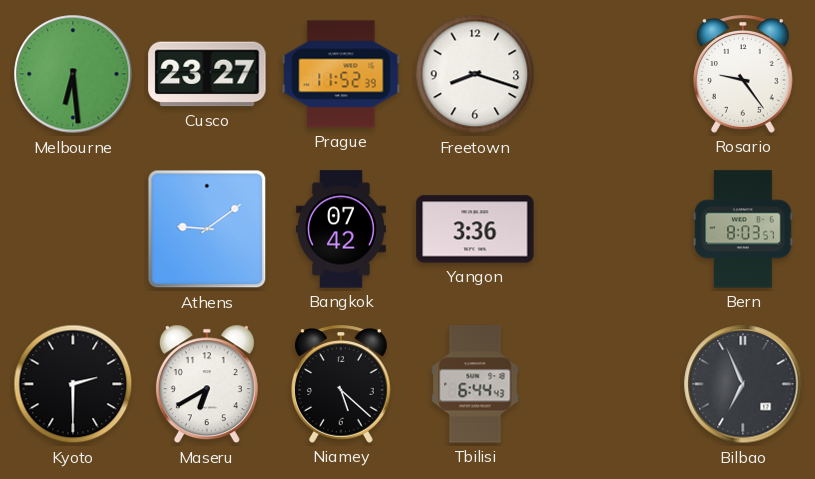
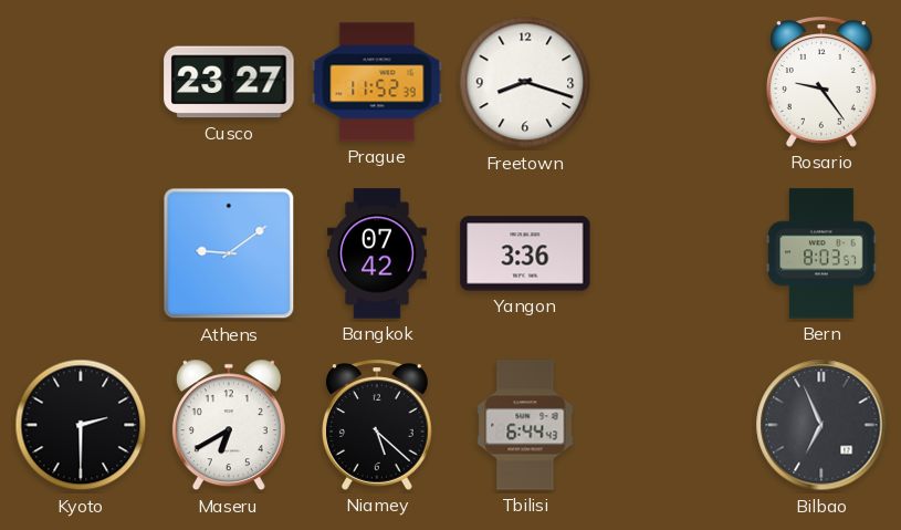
Melbourne: 6:29 -> none
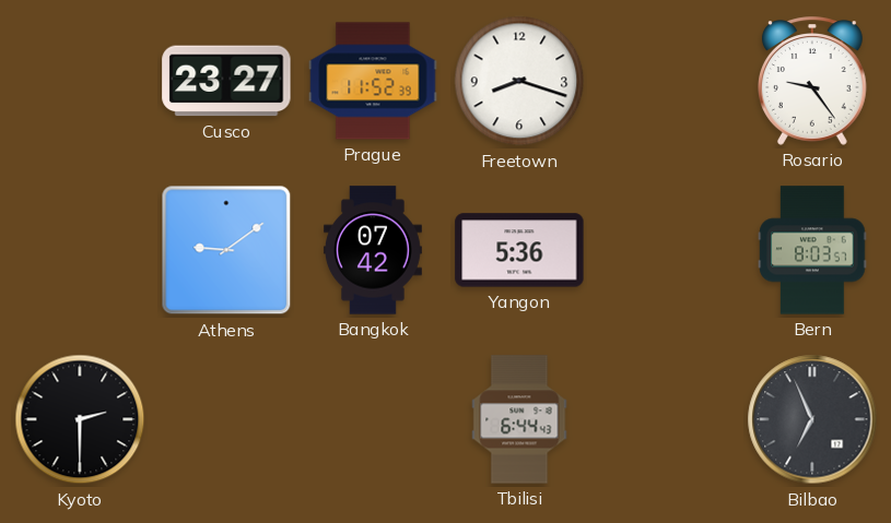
Yangon: 3:36 -> 5:36
Maseru: 6:40 -> none
Niamey: 5:22 -> none
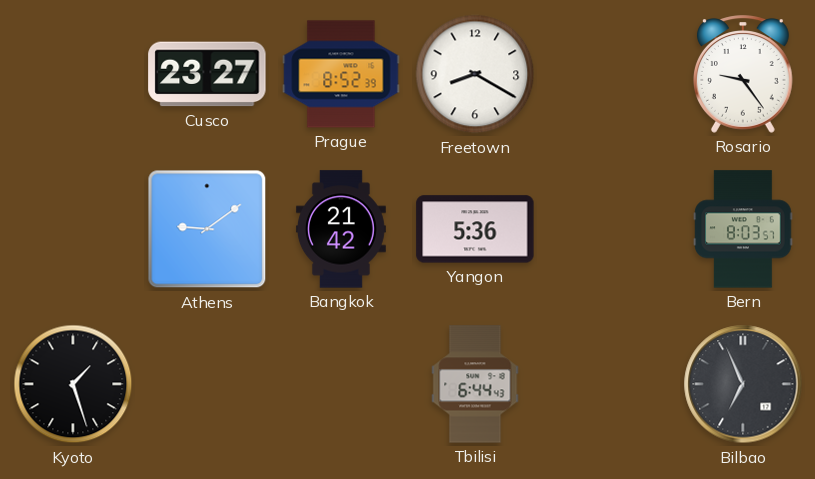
Prague: 11:52 -> 8:52
Freetown: 8:18 -> 8:20
Bangkok: 07:42 -> 21:42
Kyoto: 2:30 -> 1:27
